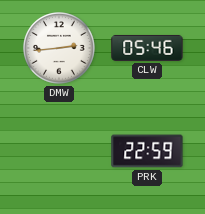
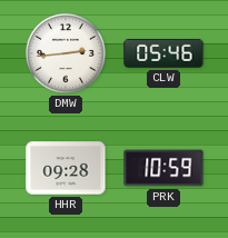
HHR: none -> 09:28
PRK: 22:59 -> 10:59
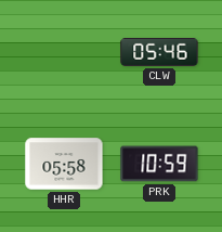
DMW: 2:44 -> none
HHR: 09:28 -> 05:58
